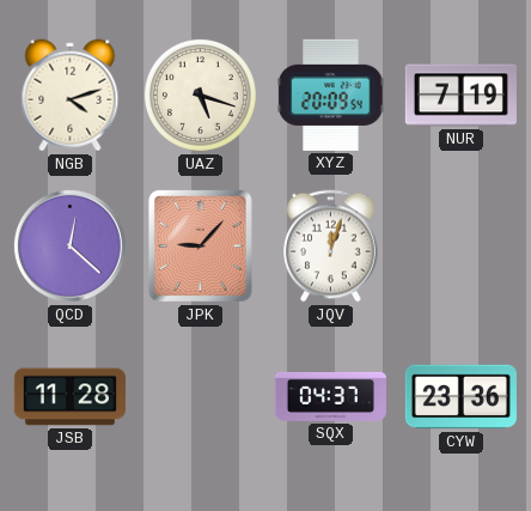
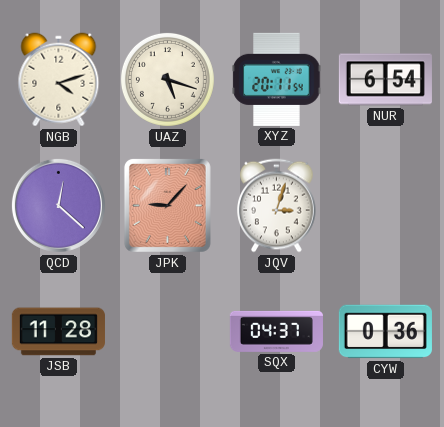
XYZ: 20:09 -> 20:11
NUR: 7:19 -> 6:54
JQV: 12:03 -> 3:03
CYW: 23:36 -> 0:36
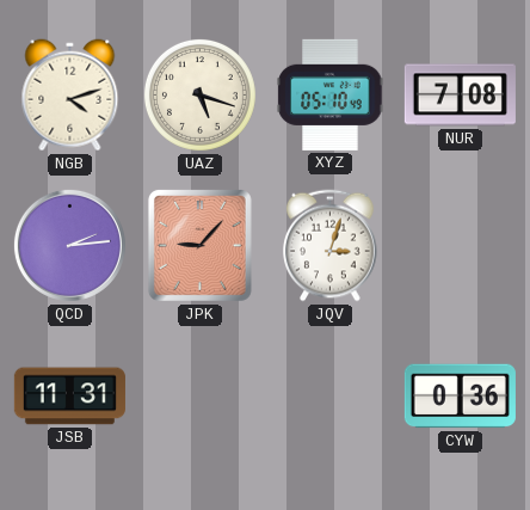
XYZ: 20:11 -> 05:10
NUR: 6:54 -> 7:08
QCD: 12:22 -> 2:14
JSB: 11:28 -> 11:31
SQX: 04:37 -> none
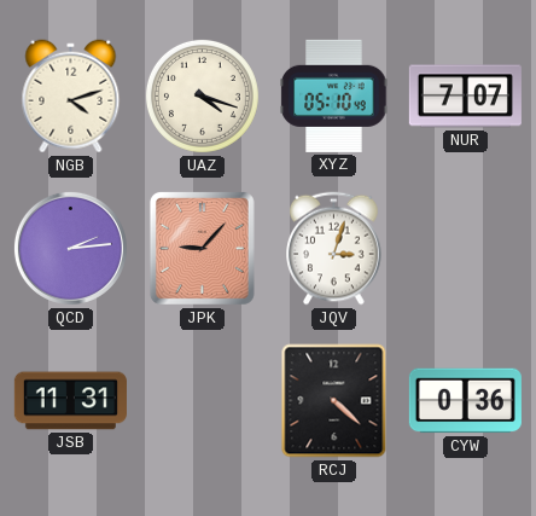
UAZ: 5:18 -> 4:18
NUR: 7:08 -> 7:07
RCJ: none -> 4:22
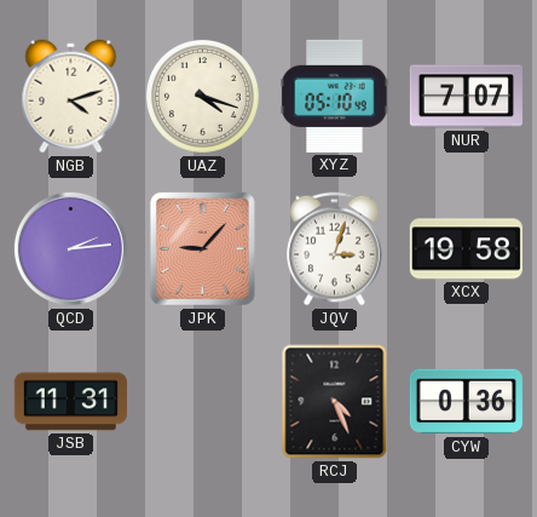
XCX: none -> 19:58
RCJ: 4:22 -> 4:26
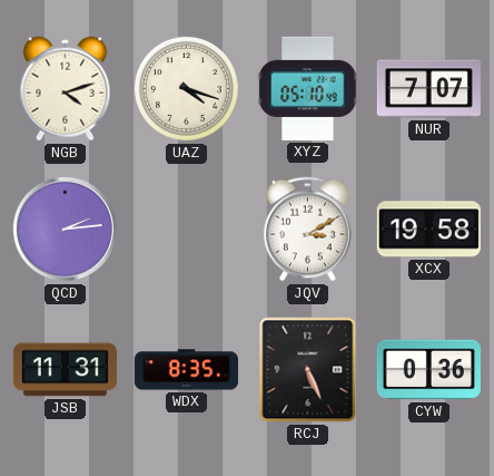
JPK: 9:07 -> none
JQV: 3:03 -> 3:10
WDX: none -> 8:35
RCJ: 4:26 -> 5:26
